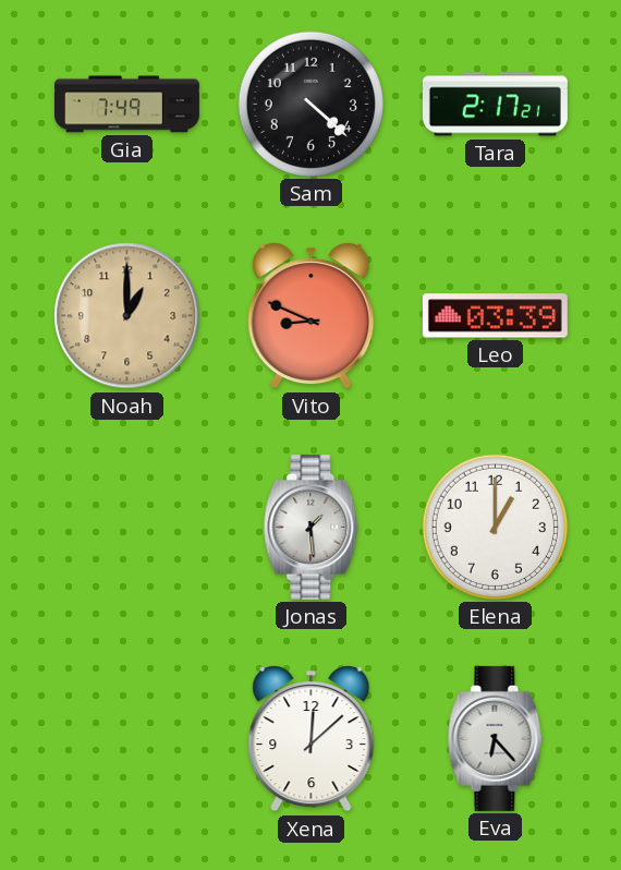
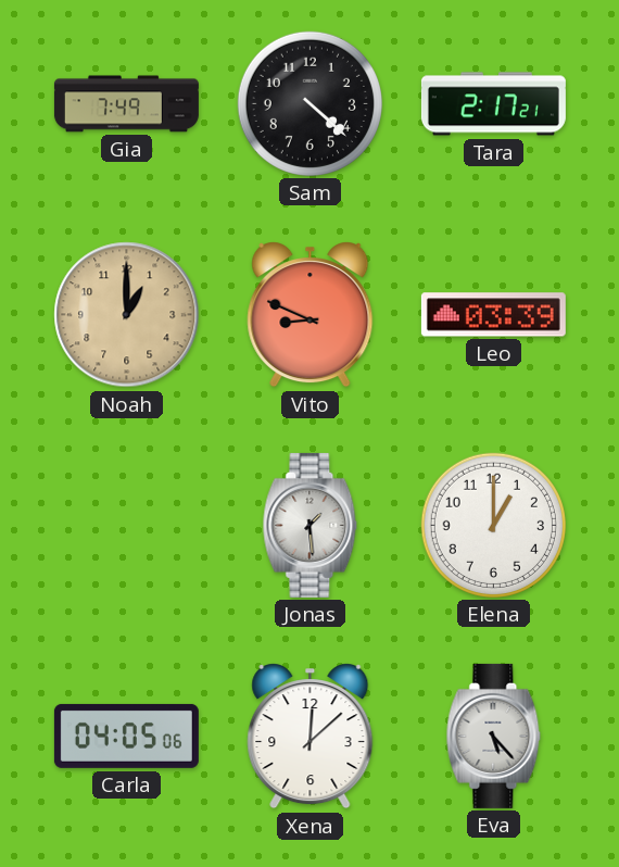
Carla: none -> 04:05
Eva: 6:23 -> 5:23
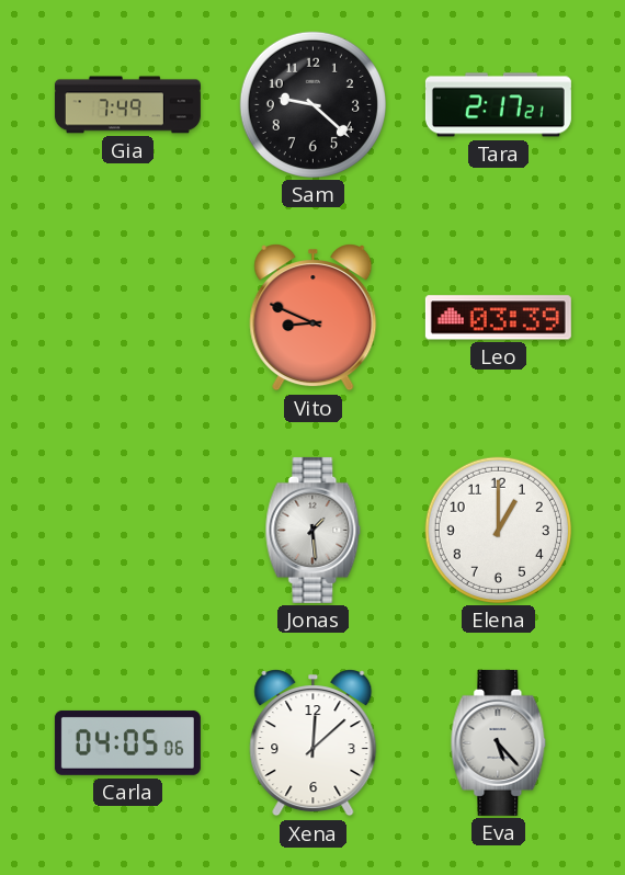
Sam: 4:22 -> 9:22
Noah: 1:00 -> none
